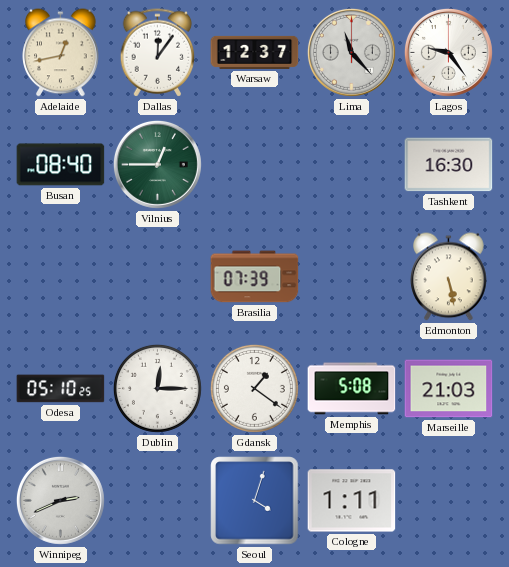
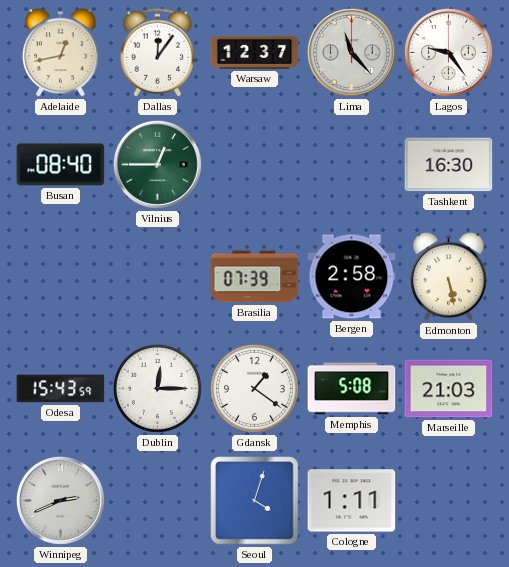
Bergen: none -> 2:58
Odesa: 05:10 -> 15:43
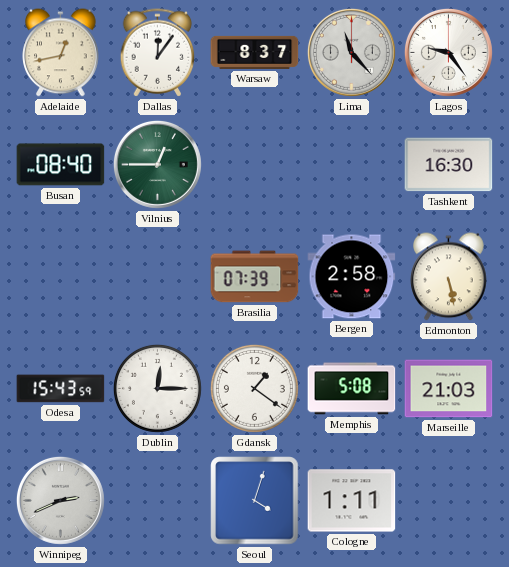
Warsaw: 12:37 -> 8:37
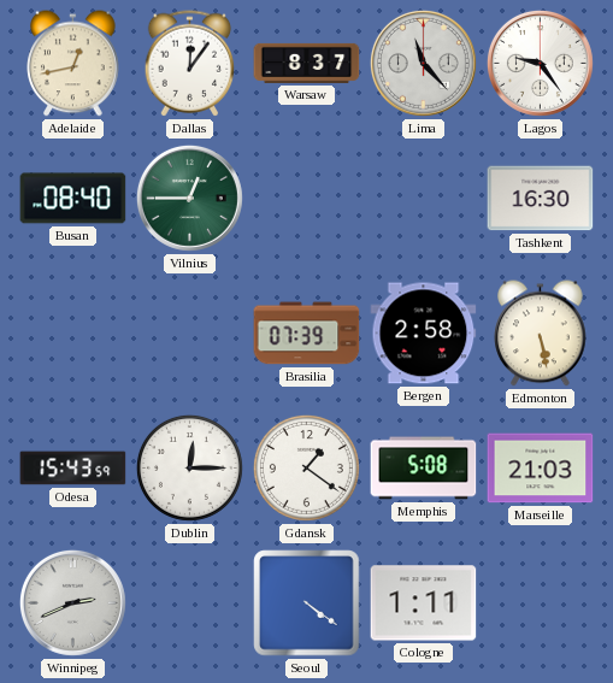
Seoul: 4:03 -> 4:21
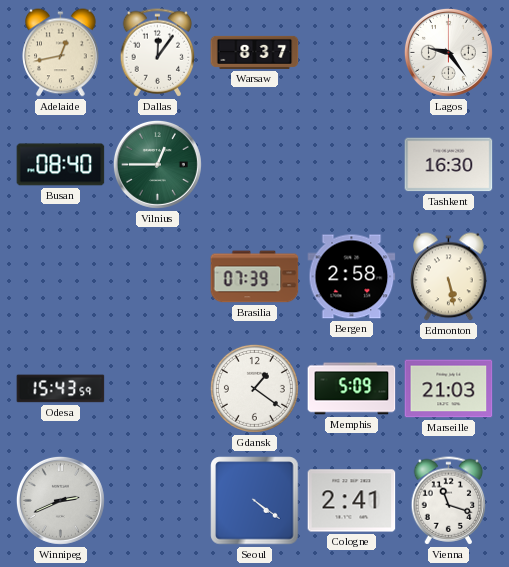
Lima: 11:23 -> none
Dublin: 12:15 -> none
Memphis: 5:08 -> 5:09
Cologne: 1:11 -> 2:41
Vienna: none -> 11:18
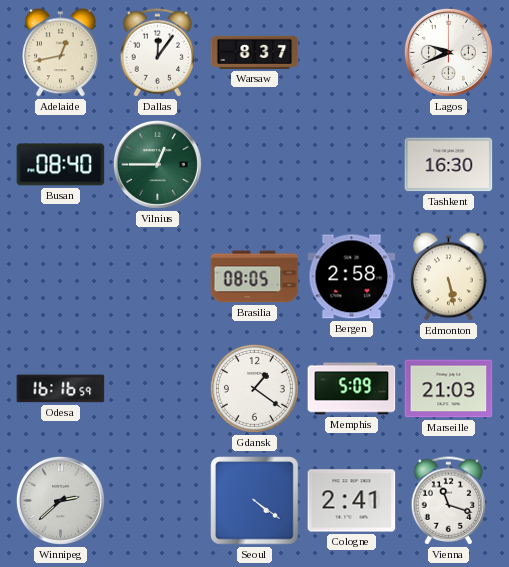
Lagos: 9:24 -> 9:41
Brasilia: 07:39 -> 08:05
Odesa: 15:43 -> 16:16
Winnipeg: 2:41 -> 2:38
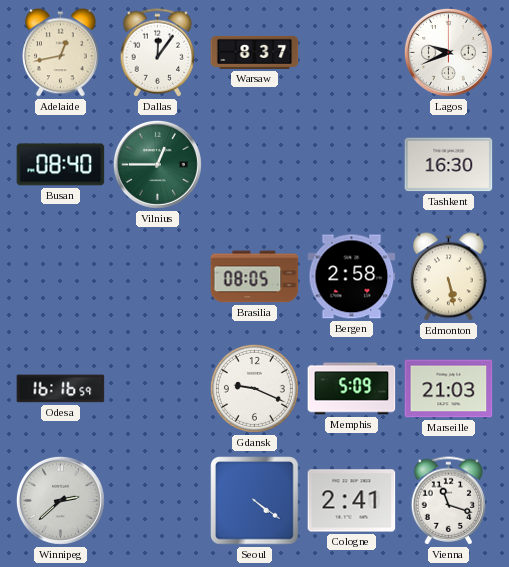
Gdansk: 1:21 -> 9:19
